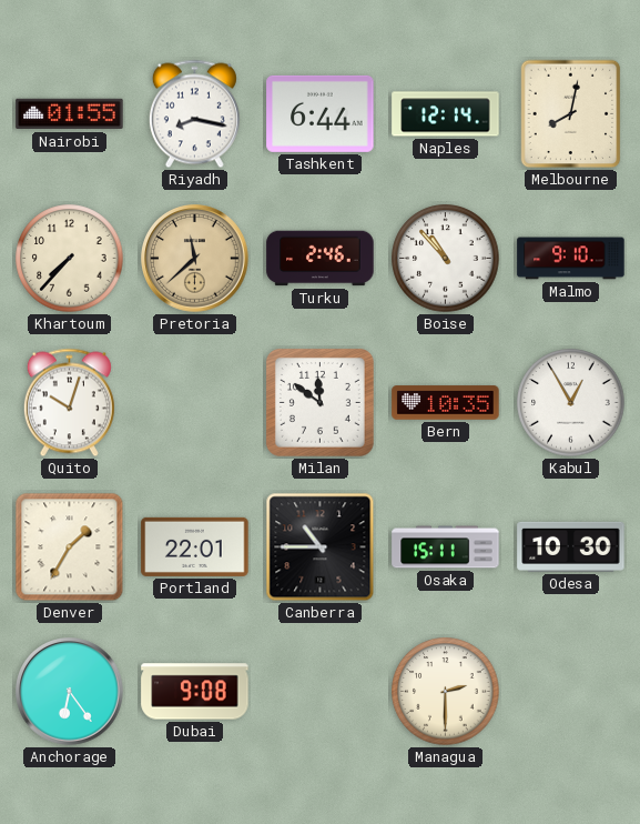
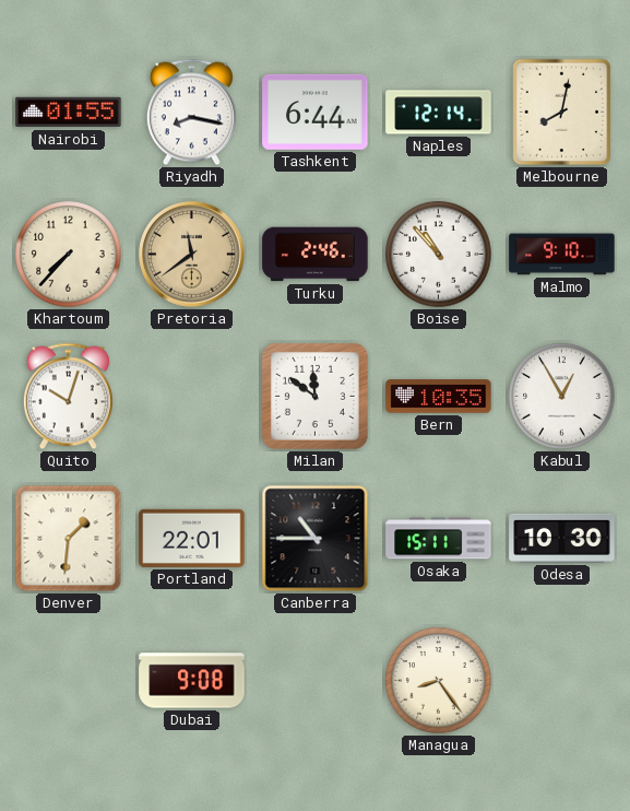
Pretoria: 11:38 -> 11:39
Denver: 1:35 -> 1:31
Anchorage: 6:24 -> none
Managua: 2:30 -> 8:24
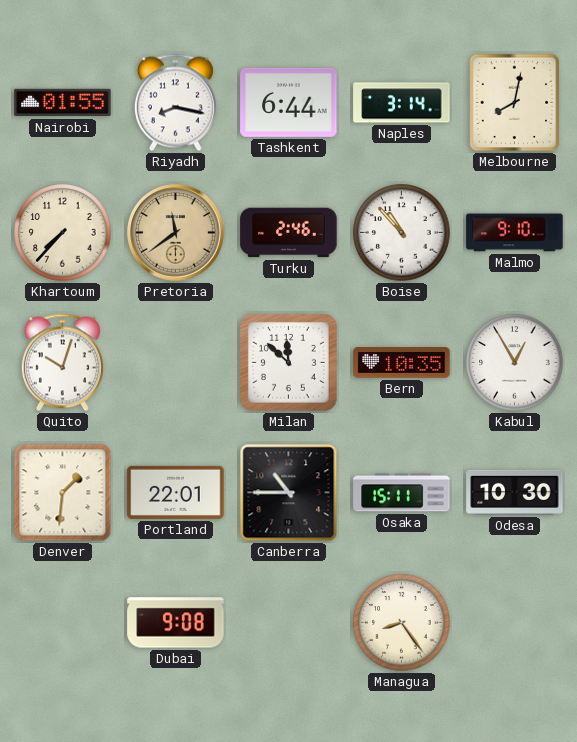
Naples: 12:14 -> 3:14
Milan: 11:51 -> 11:52
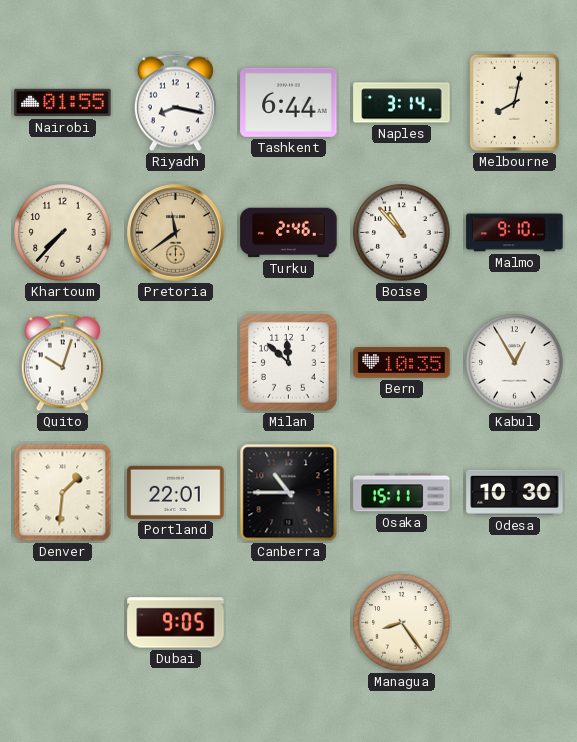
Dubai: 9:08 -> 9:05
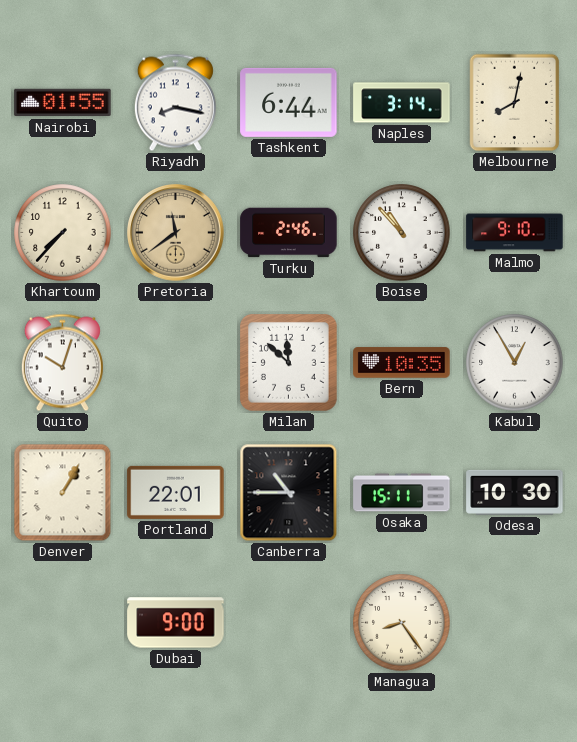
Denver: 1:31 -> 1:05
Dubai: 9:05 -> 9:00
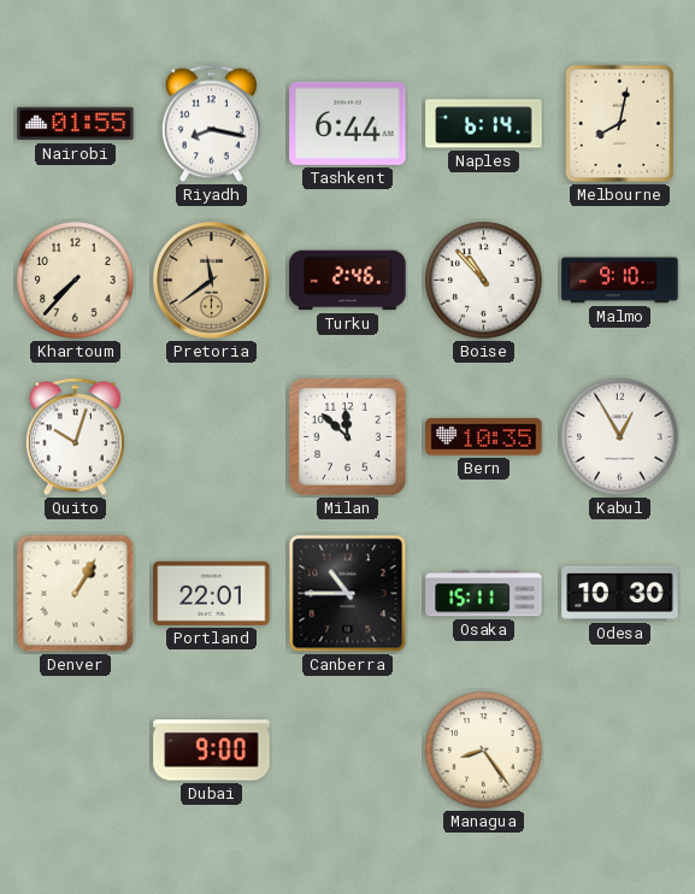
Naples: 3:14 -> 6:14
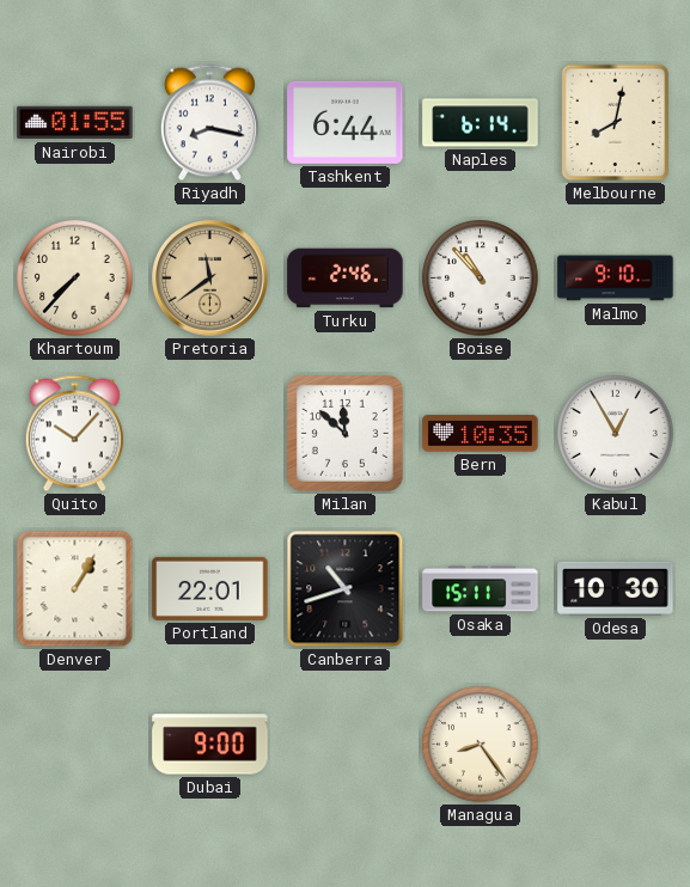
Quito: 10:03 -> 10:07
Canberra: 10:45 -> 10:42
